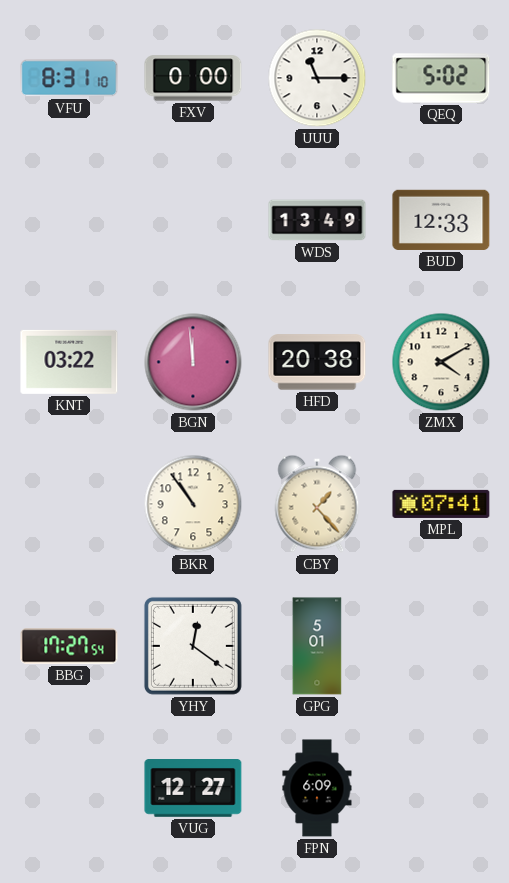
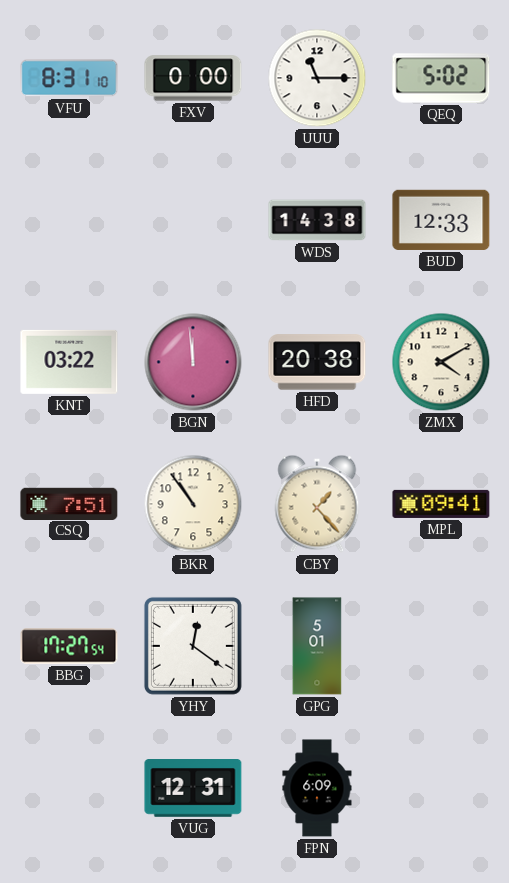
WDS: 13:49 -> 14:38
CSQ: none -> 7:51
MPL: 07:41 -> 09:41
VUG: 12:27 -> 12:31
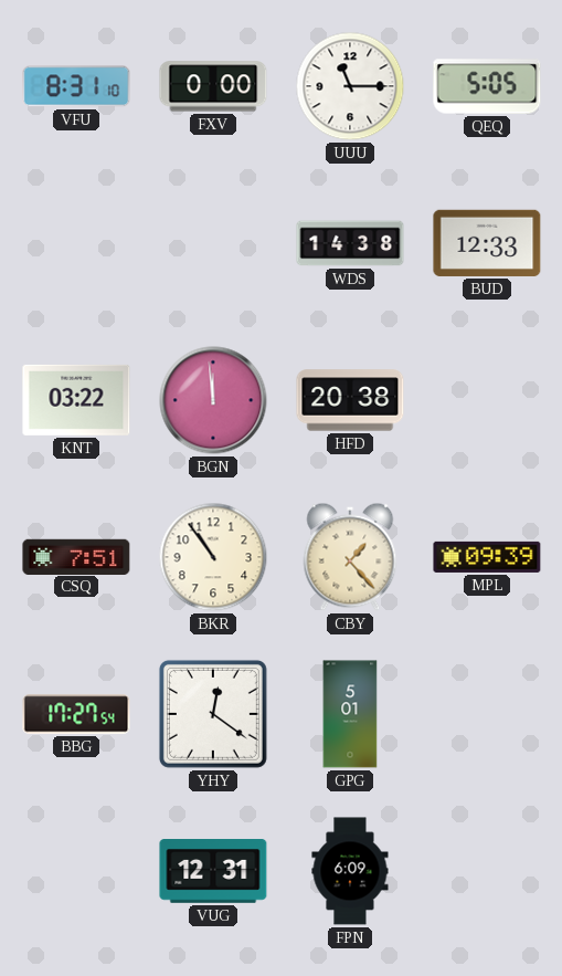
QEQ: 5:02 -> 5:05
ZMX: 4:10 -> none
MPL: 09:41 -> 09:39
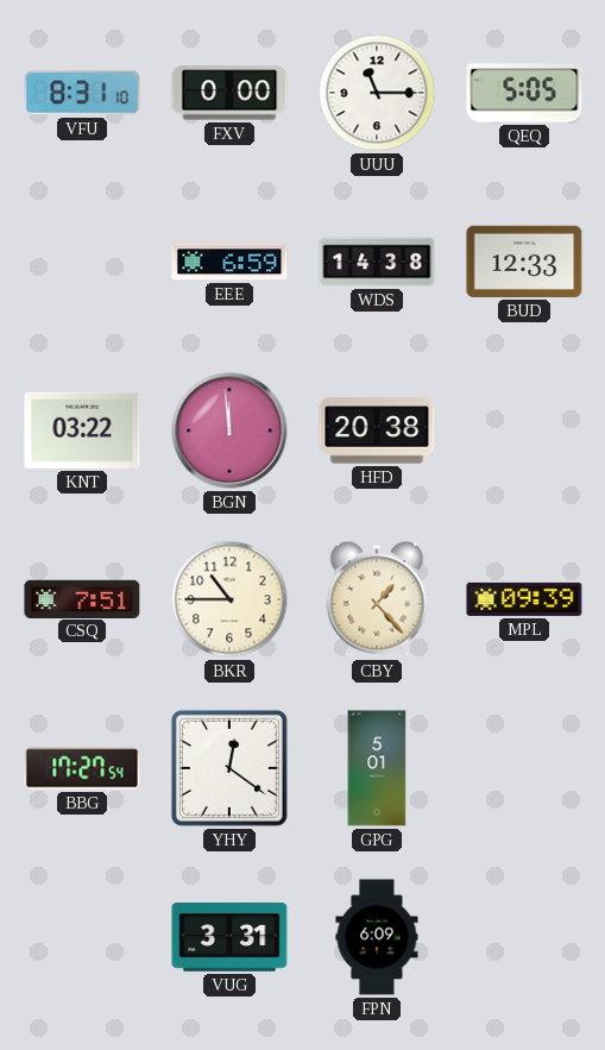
EEE: none -> 6:59
BKR: 10:54 -> 10:45
VUG: 12:31 -> 3:31
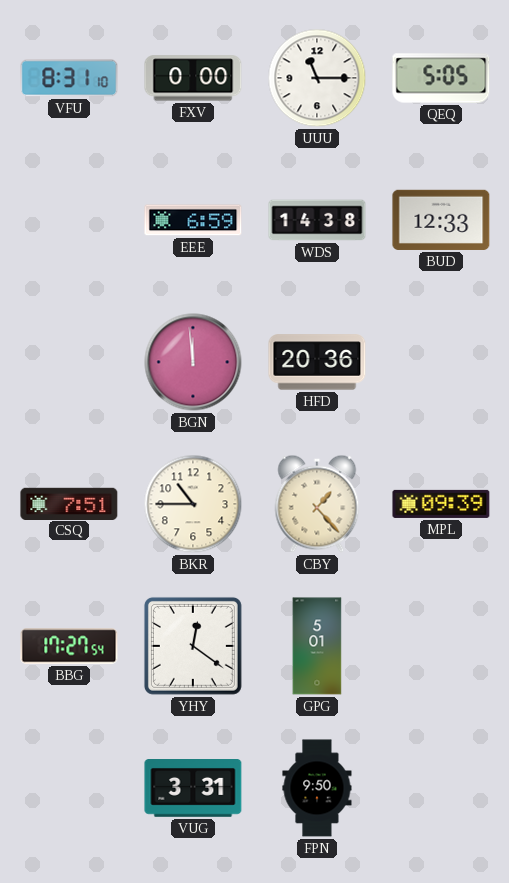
KNT: 03:22 -> none
HFD: 20:38 -> 20:36
FPN: 6:09 -> 9:50
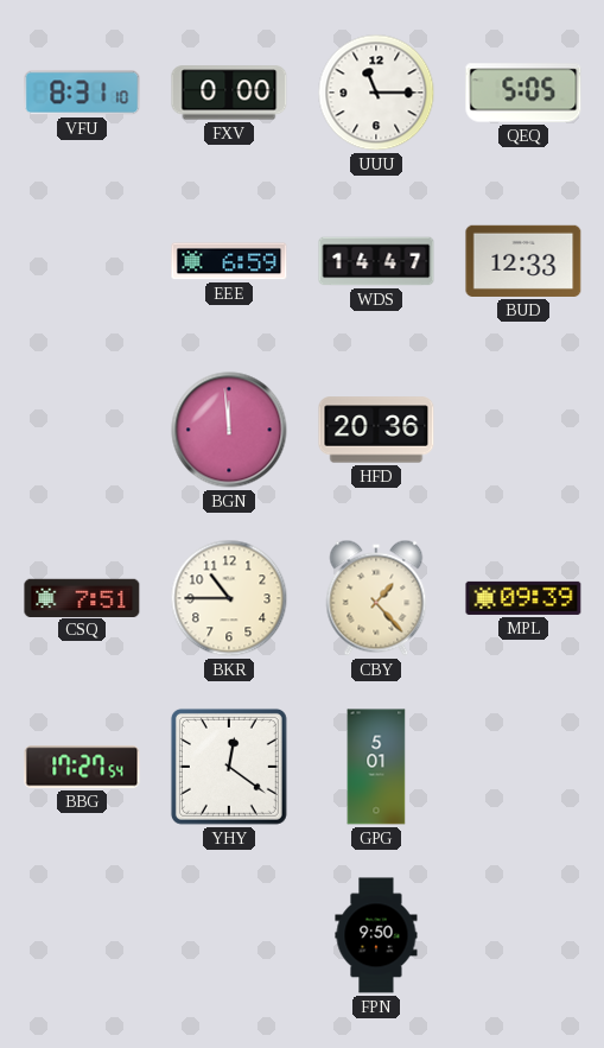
WDS: 14:38 -> 14:47
VUG: 3:31 -> none
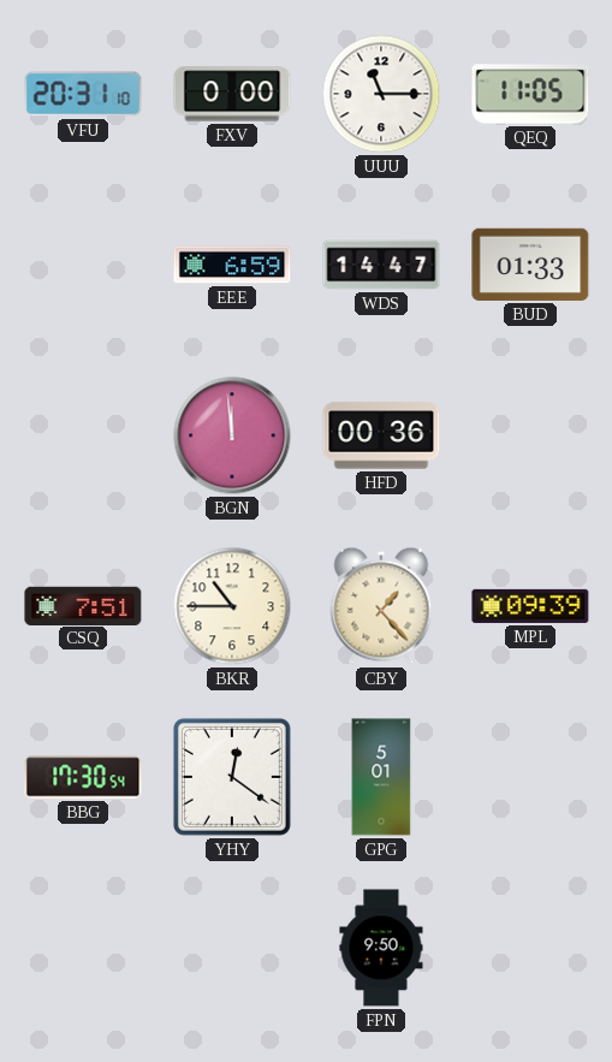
VFU: 8:31 -> 20:31
QEQ: 5:05 -> 11:05
BUD: 12:33 -> 01:33
HFD: 20:36 -> 00:36
BBG: 17:27 -> 17:30
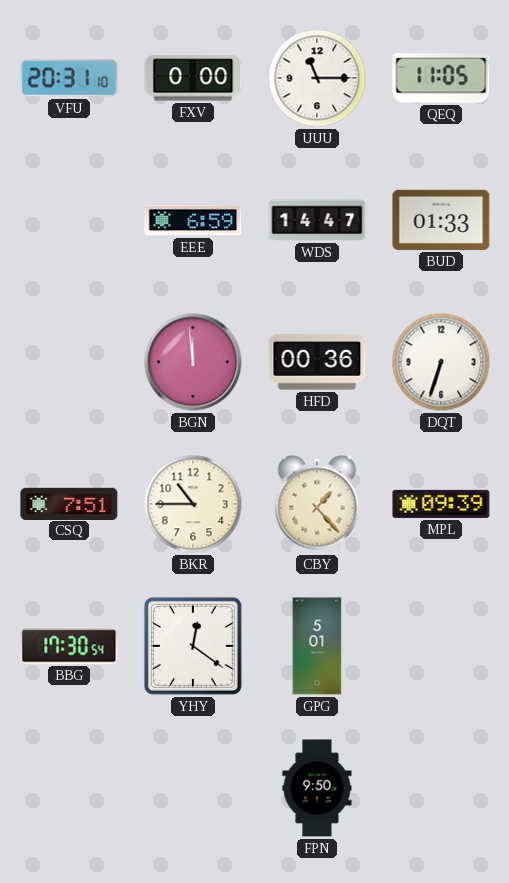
DQT: none -> 6:33
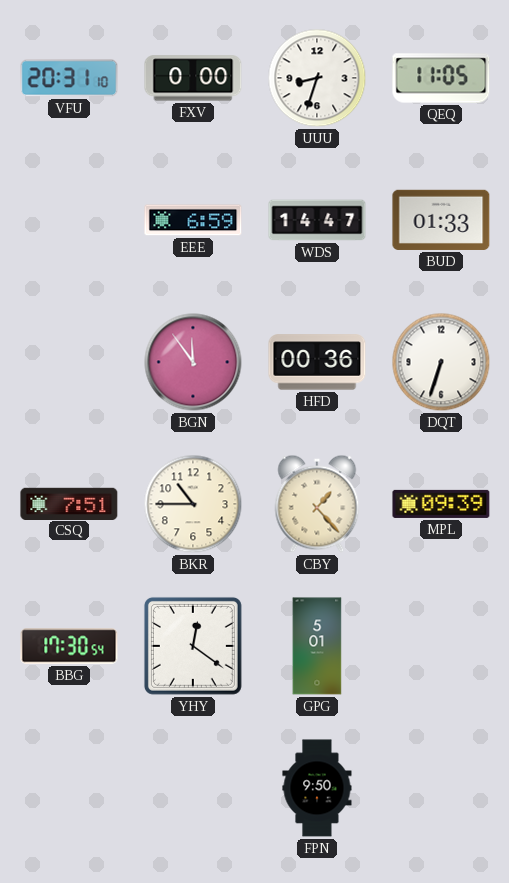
UUU: 11:15 -> 8:33
BGN: 11:59 -> 11:54
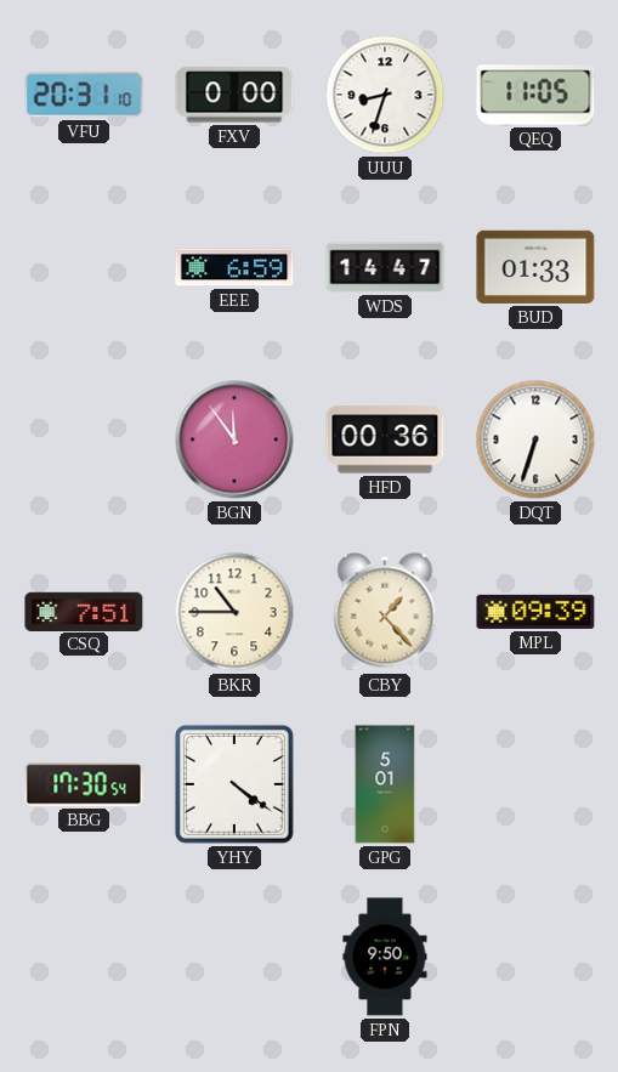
YHY: 12:21 -> 4:21
